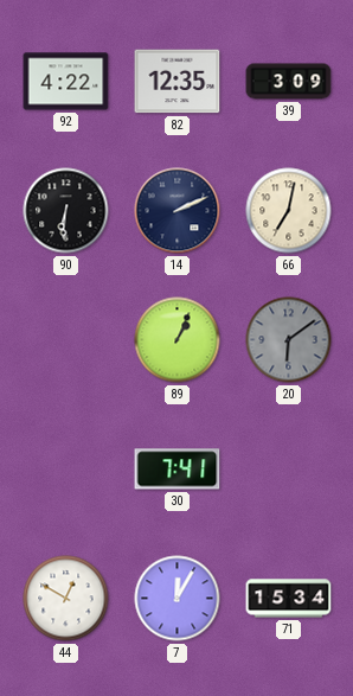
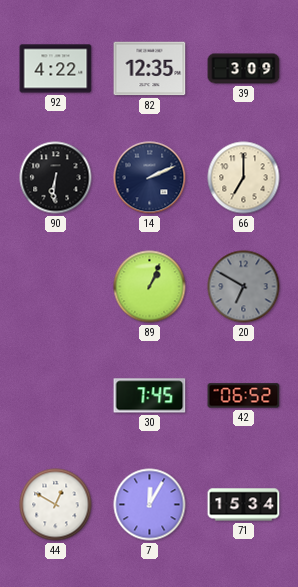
66: 7:02 -> 7:00
20: 6:09 -> 6:50
30: 7:41 -> 7:45
42: none -> 06:52
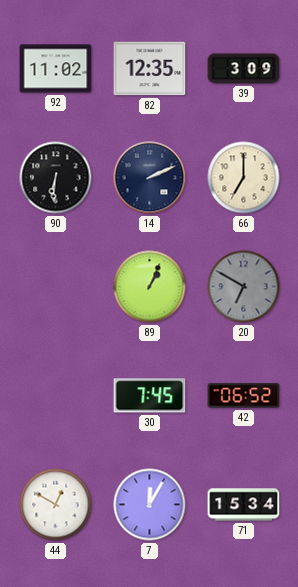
92: 4:22 -> 11:02
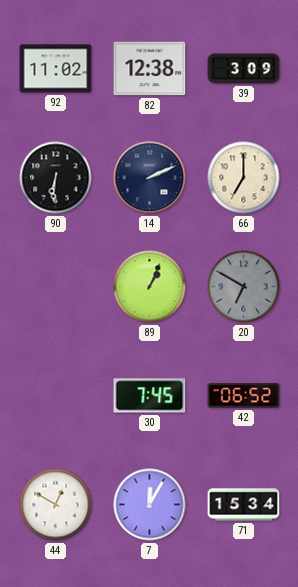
82: 12:35 -> 12:38
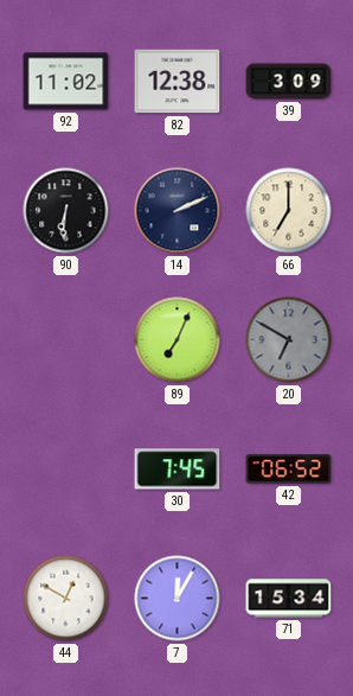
89: 1:04 -> 7:04
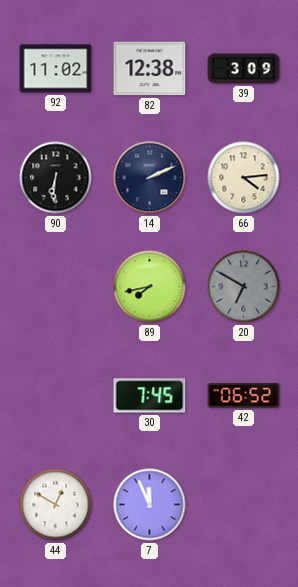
66: 7:00 -> 4:14
89: 7:04 -> 7:43
7: 12:05 -> 11:56
71: 15:34 -> none
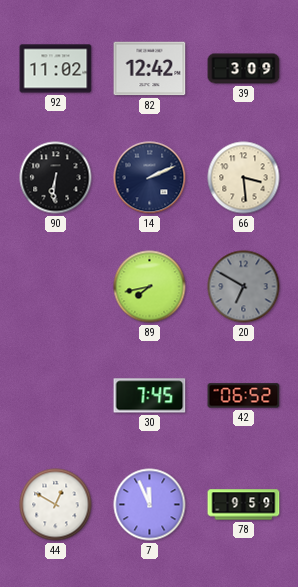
82: 12:38 -> 12:42
66: 4:14 -> 3:29
78: none -> 9:59
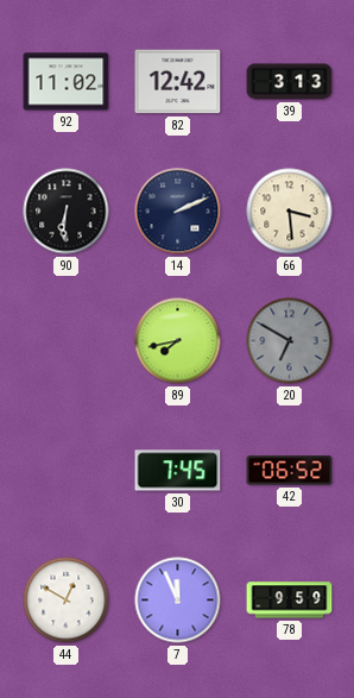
39: 3:09 -> 3:13
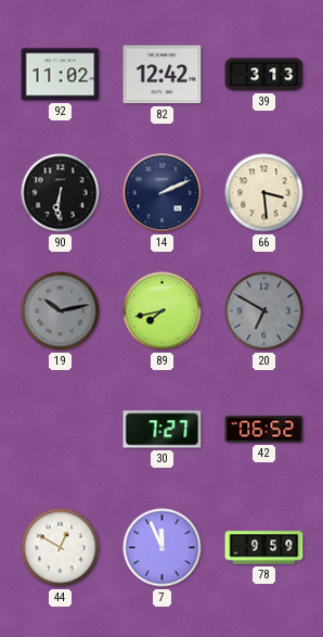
19: none -> 10:13
30: 7:45 -> 7:27
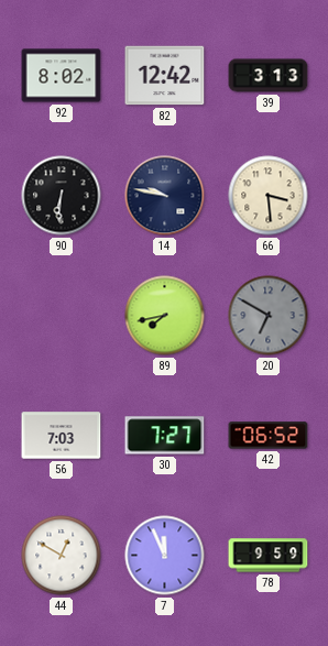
92: 11:02 -> 8:02
14: 2:11 -> 9:47
19: 10:13 -> none
56: none -> 7:03
